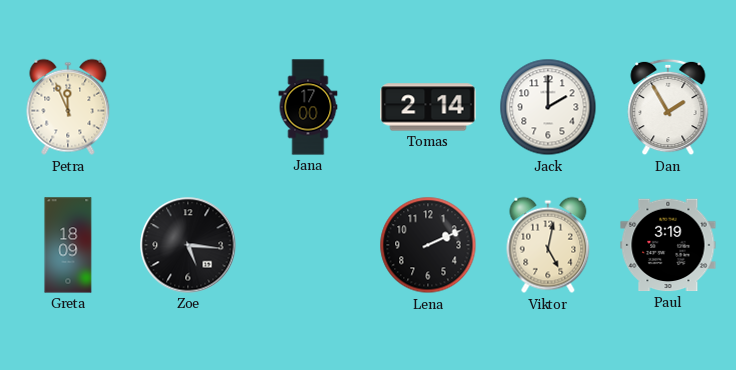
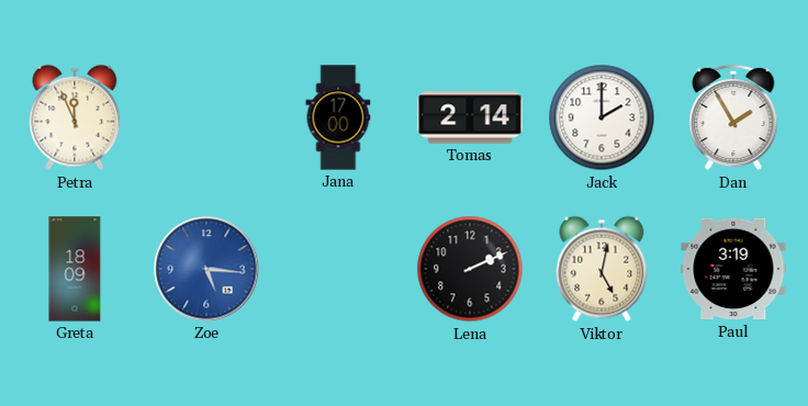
Zoe dial: black -> blue
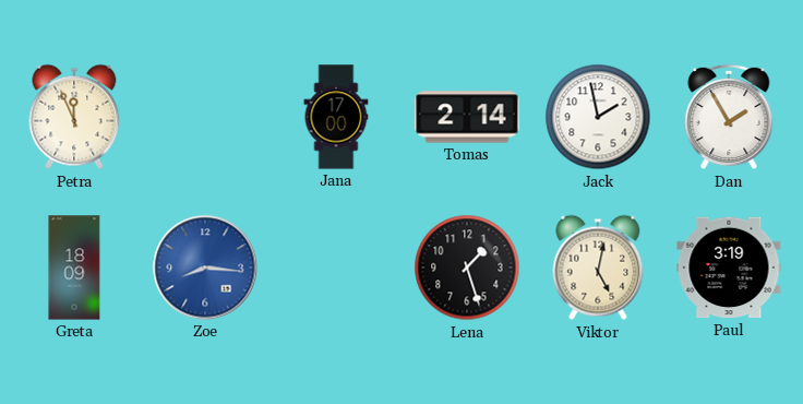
Jack: 2:00 -> 1:58
Zoe: 5:16 -> 8:16
Lena: 2:11 -> 1:27
